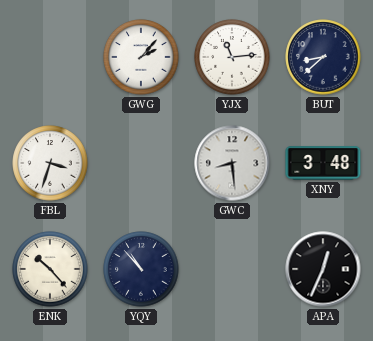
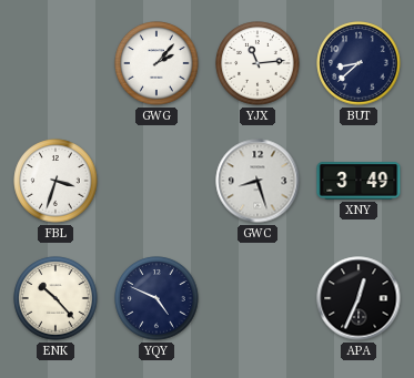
GWC: 8:29 -> 8:27
XNY: 3:48 -> 3:49
YQY: 10:53 -> 4:49
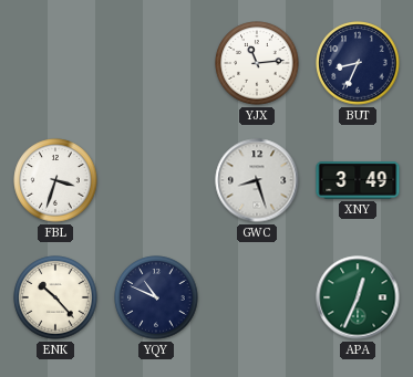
GWG: 2:07 -> none
BUT: 8:38 -> 8:34
YQY: 4:49 -> 10:49
APA dial: black -> green
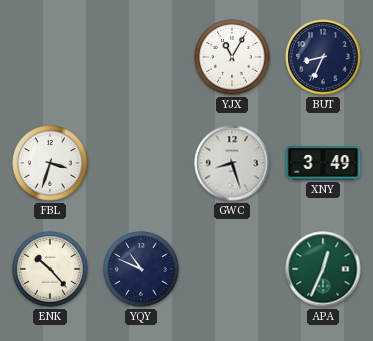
YJX: 11:14 -> 11:05
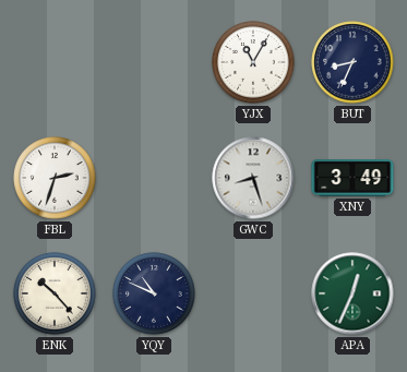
FBL: 3:33 -> 2:33
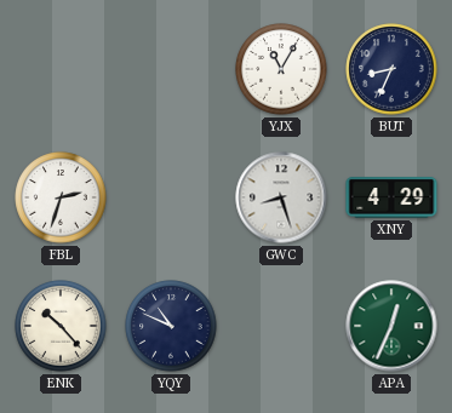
XNY: 3:49 -> 4:29
